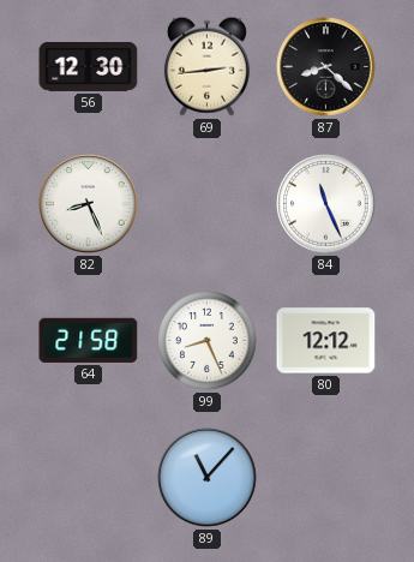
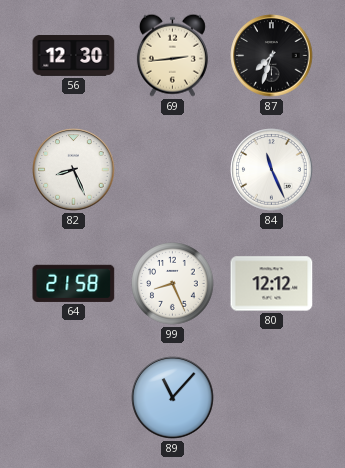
87: 8:22 -> 7:33
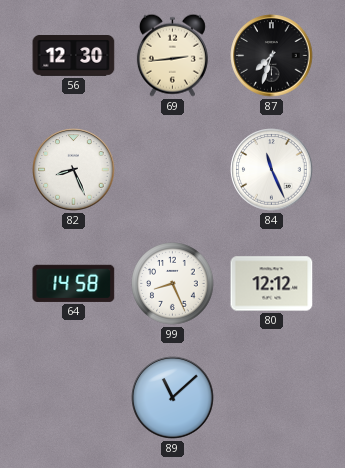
64: 21:58 -> 14:58
89: 11:07 -> 11:08
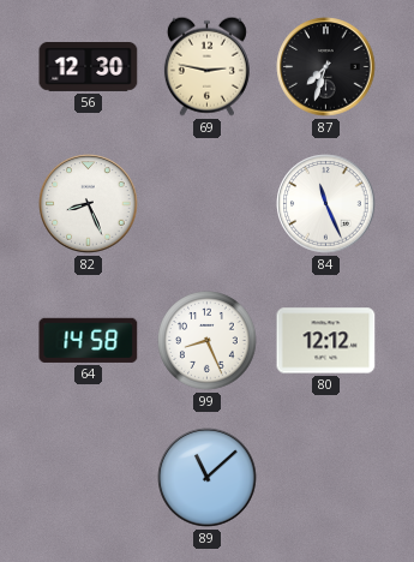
69: 2:44 -> 2:47
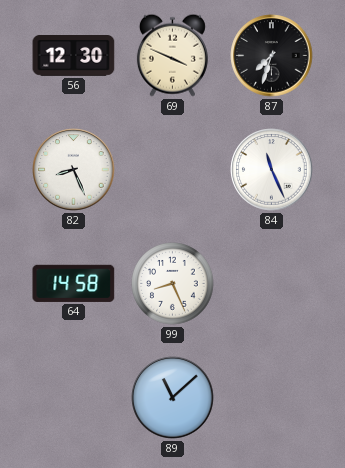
69: 2:47 -> 3:49
80: 12:12 -> none
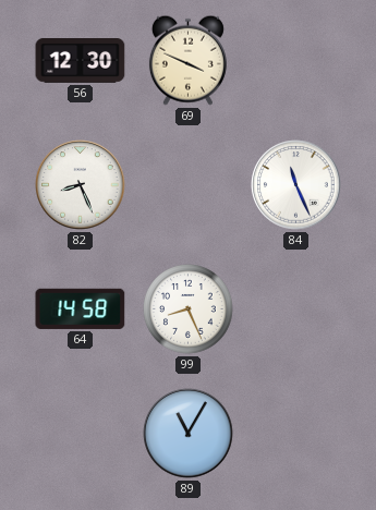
87: 7:33 -> none
89: 11:08 -> 11:05
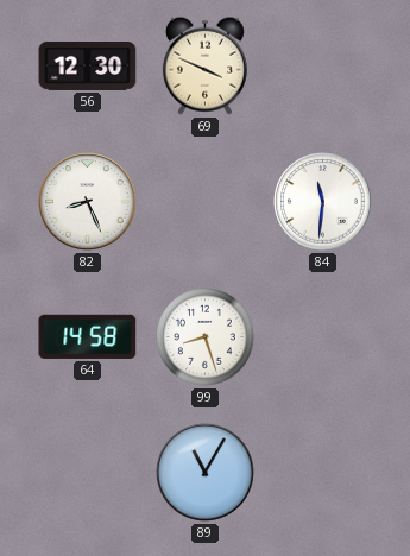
84: 11:26 -> 11:31
99: 8:26 -> 8:27
